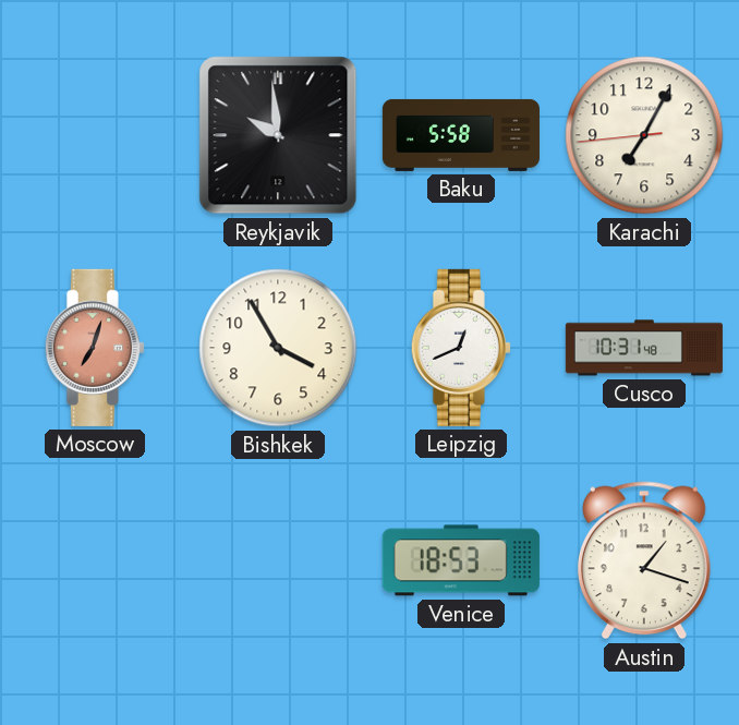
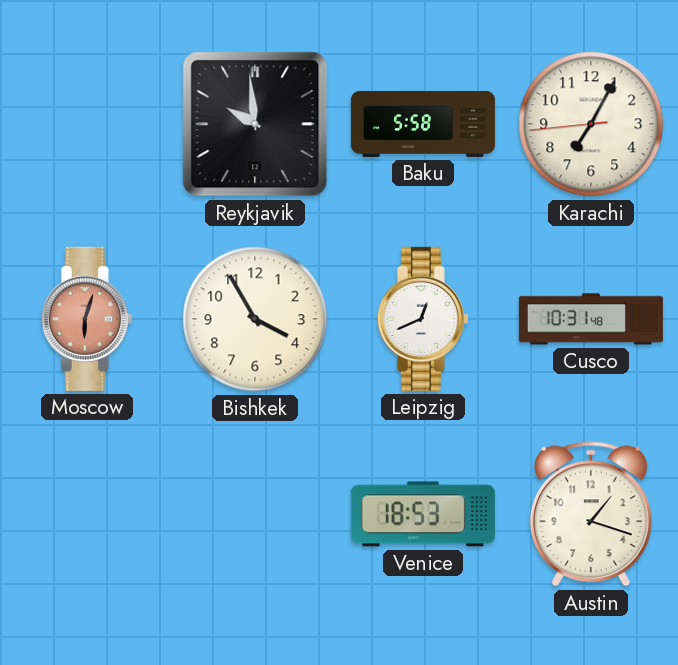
Moscow: 7:03 -> 6:03
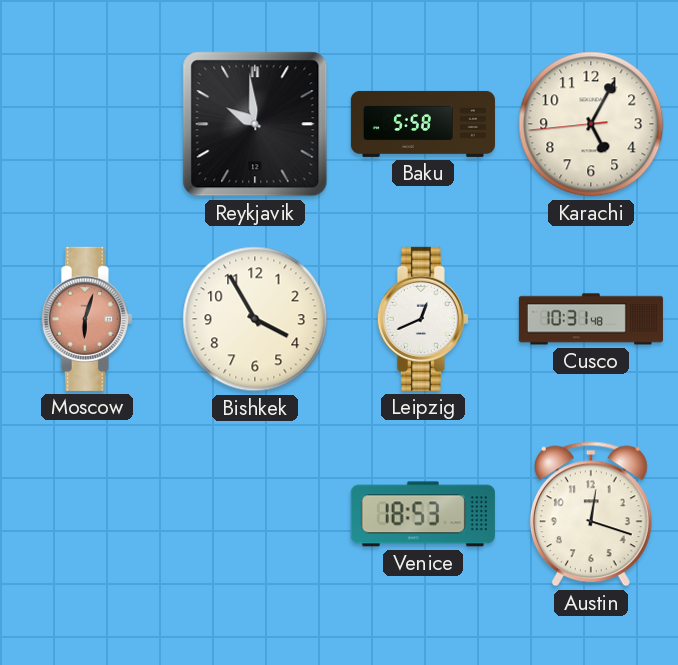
Karachi: 7:04 -> 5:04
Austin: 1:18 -> 12:18
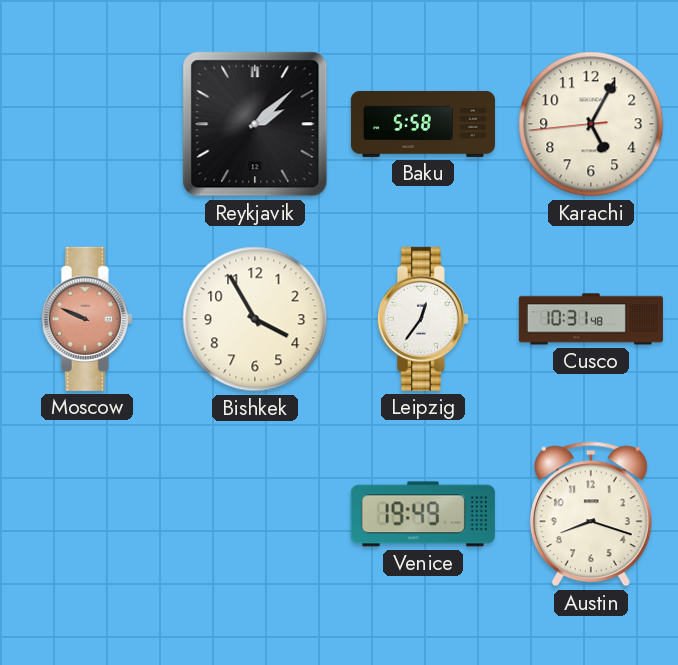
Reykjavik: 9:59 -> 2:08
Moscow: 6:03 -> 9:49
Leipzig: 12:41 -> 12:36
Venice: 18:53 -> 19:49
Austin: 12:18 -> 8:18
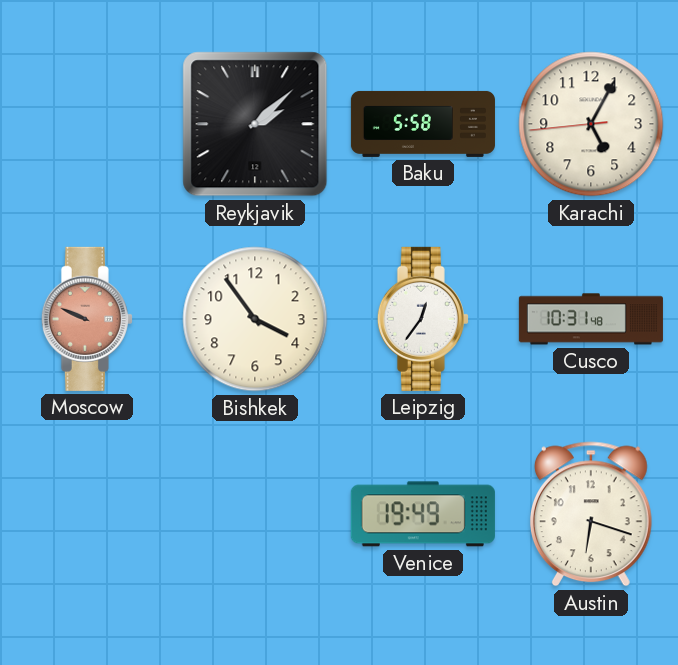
Bishkek: 3:55 -> 3:54
Austin: 8:18 -> 6:18
